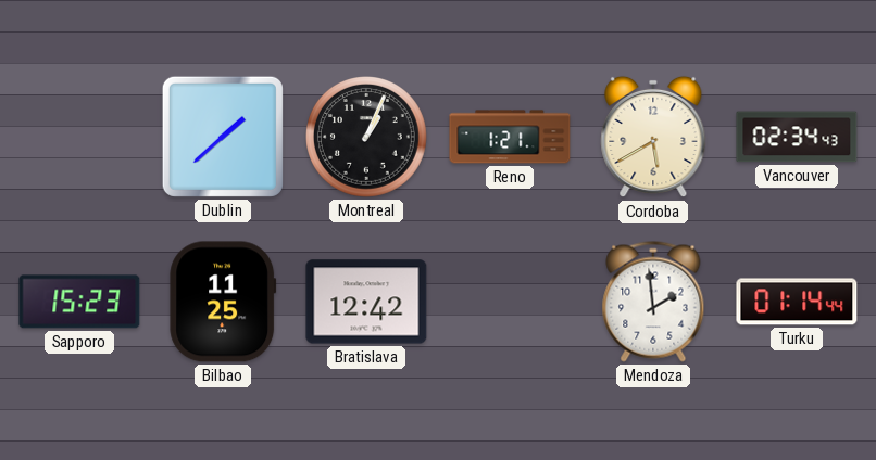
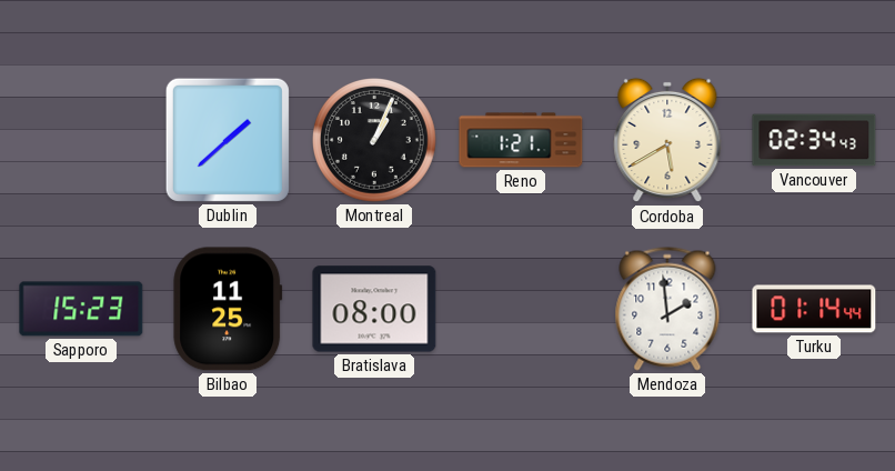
Bratislava: 12:42 -> 08:00
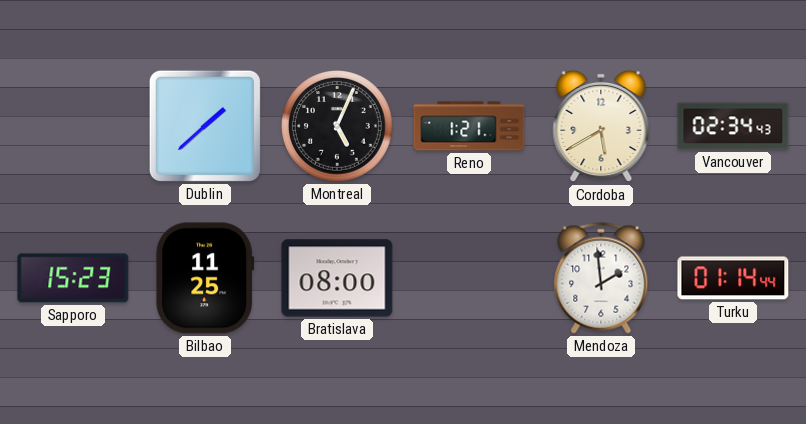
Montreal: 1:04 -> 5:04
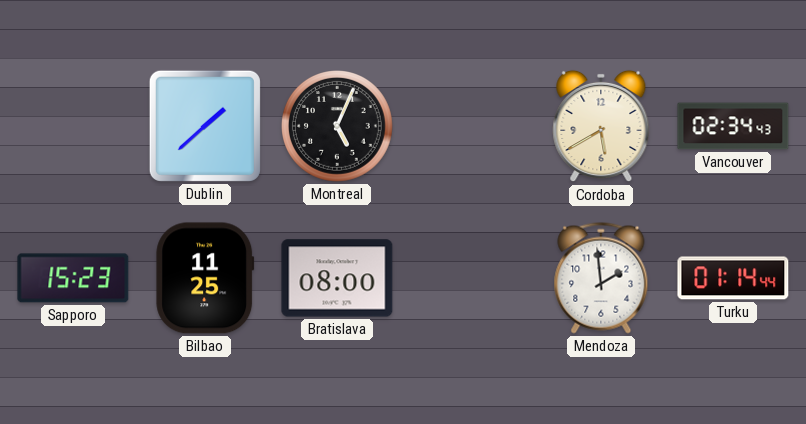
Reno: 1:21 -> none
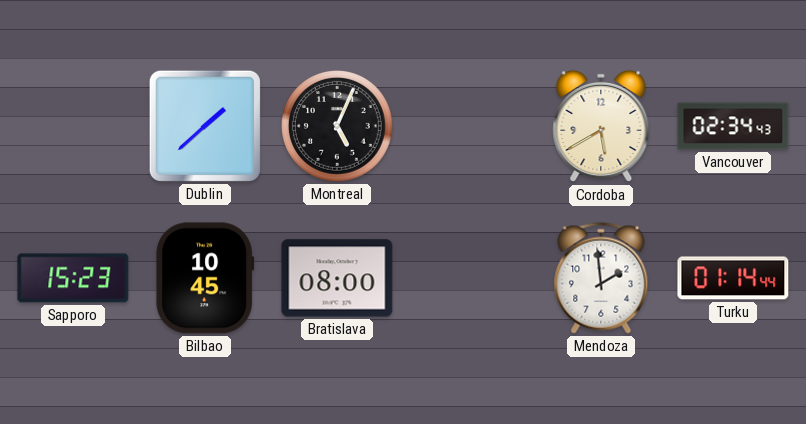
Bilbao: 11:25 -> 10:45
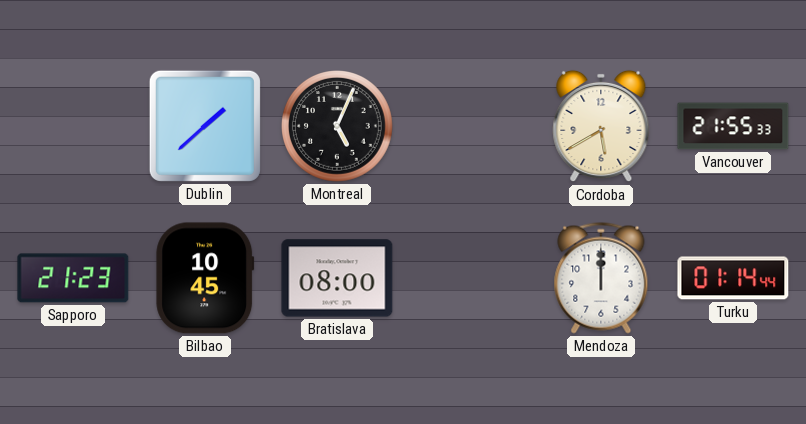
Vancouver: 02:34 -> 21:55
Sapporo: 15:23 -> 21:23
Mendoza: 1:59 -> 12:00
